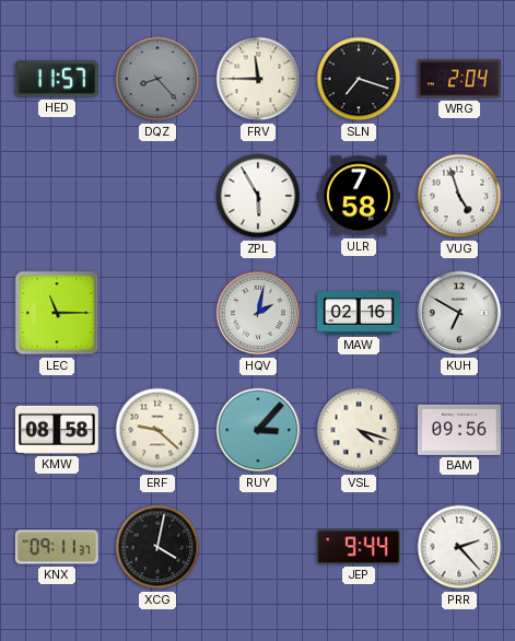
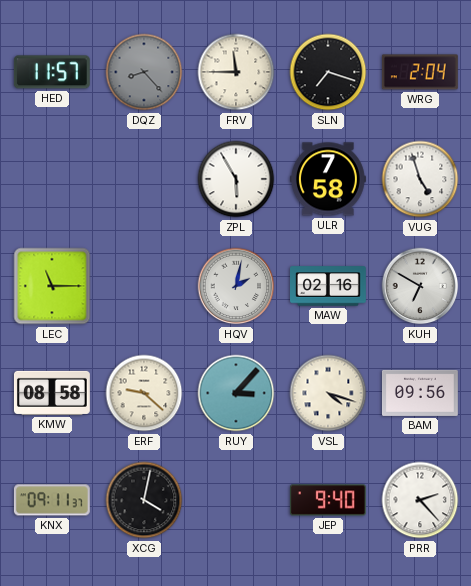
JEP: 9:44 -> 9:40
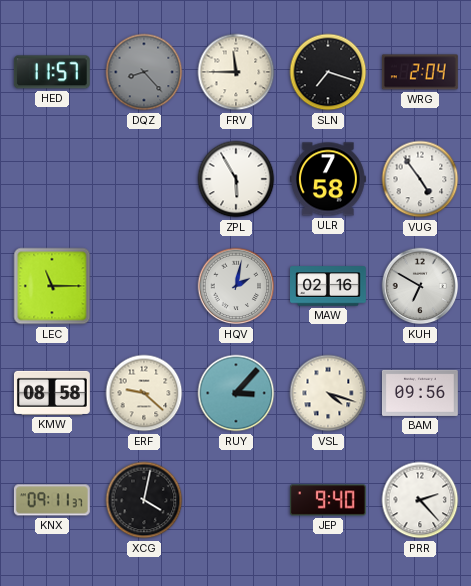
VUG: 4:57 -> 4:54
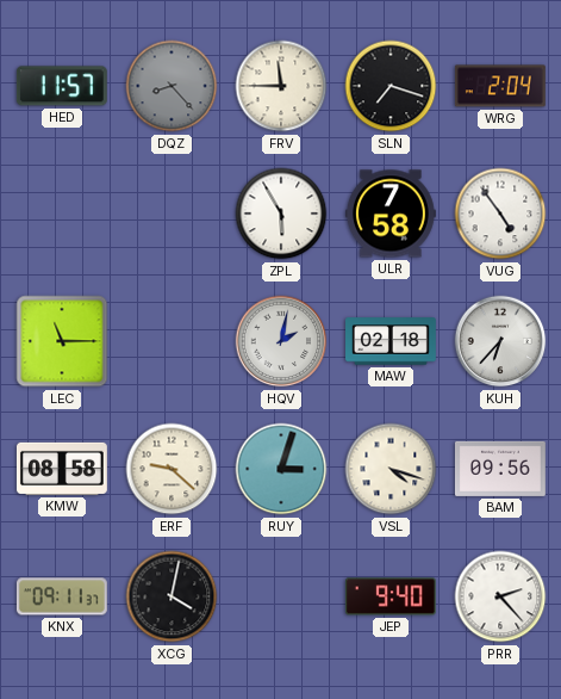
MAW: 02:16 -> 02:18
KUH: 6:50 -> 6:37
RUY: 3:07 -> 3:03
